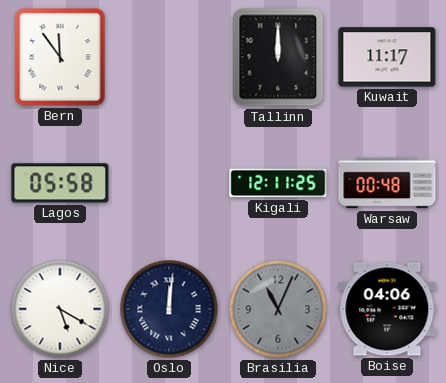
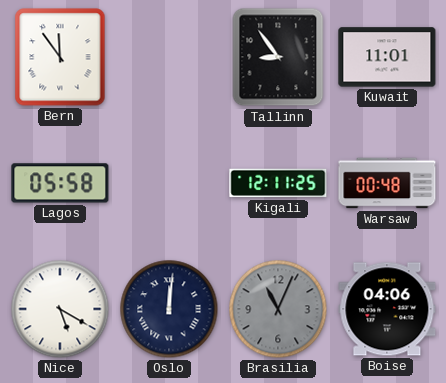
Tallinn: 12:00 -> 8:54
Kuwait: 11:17 -> 11:01
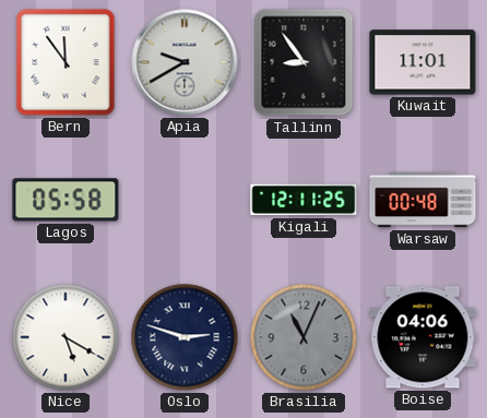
Apia: none -> 9:40
Oslo: 12:01 -> 2:48
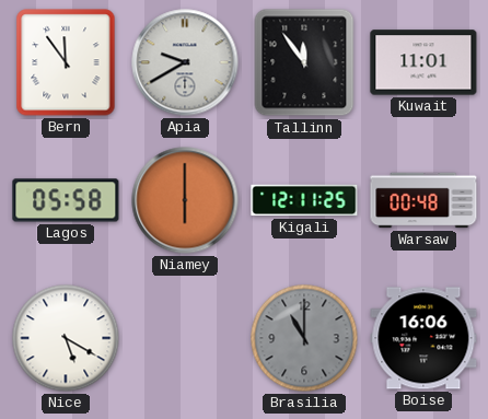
Tallinn: 8:54 -> 11:54
Niamey: none -> 6:00
Oslo: 2:48 -> none
Brasilia: 11:04 -> 11:00
Boise: 04:06 -> 16:06
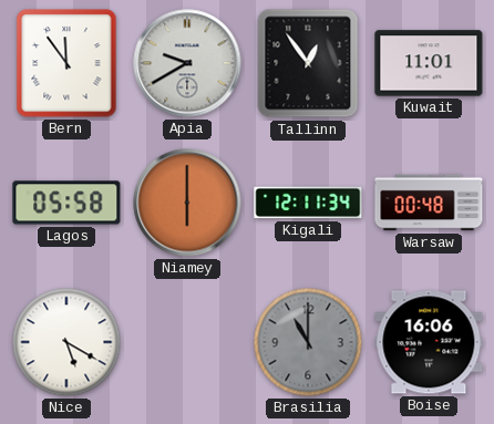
Tallinn: 11:54 -> 12:54
Kigali: 12:11:25 -> 12:11:34
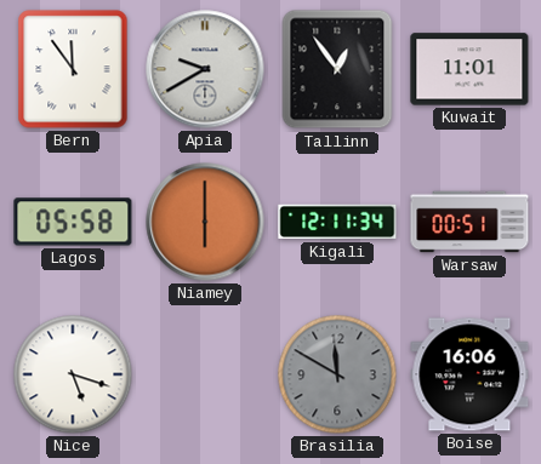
Warsaw: 00:48 -> 00:51
Nice: 5:20 -> 5:18
Brasilia: 11:00 -> 11:50
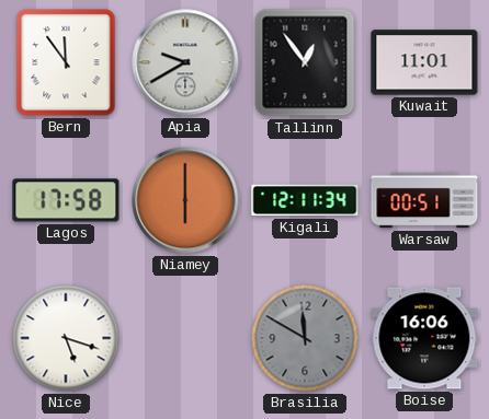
Lagos: 05:58 -> 17:58
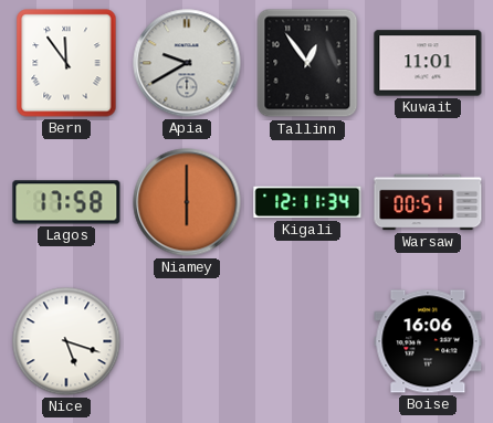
Brasilia: 11:50 -> none
